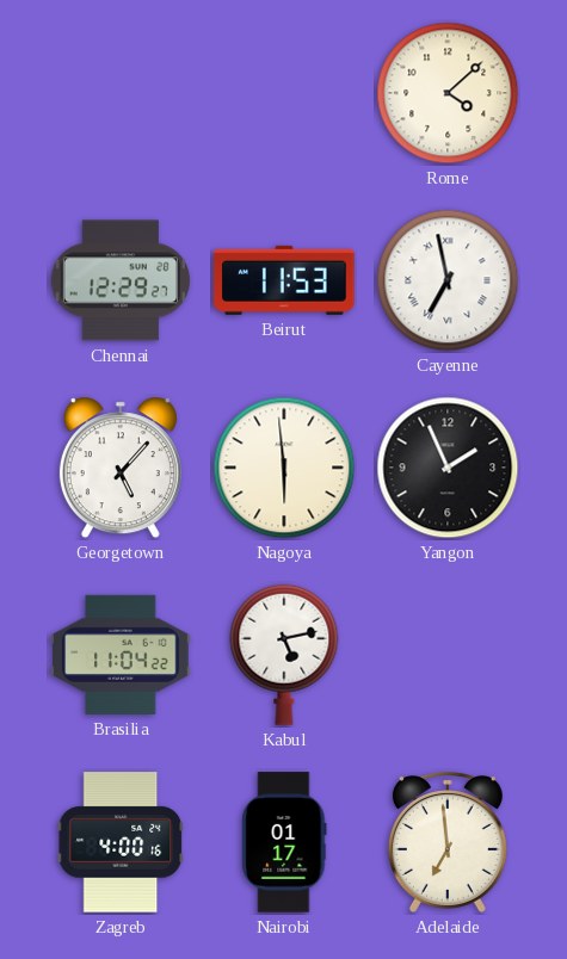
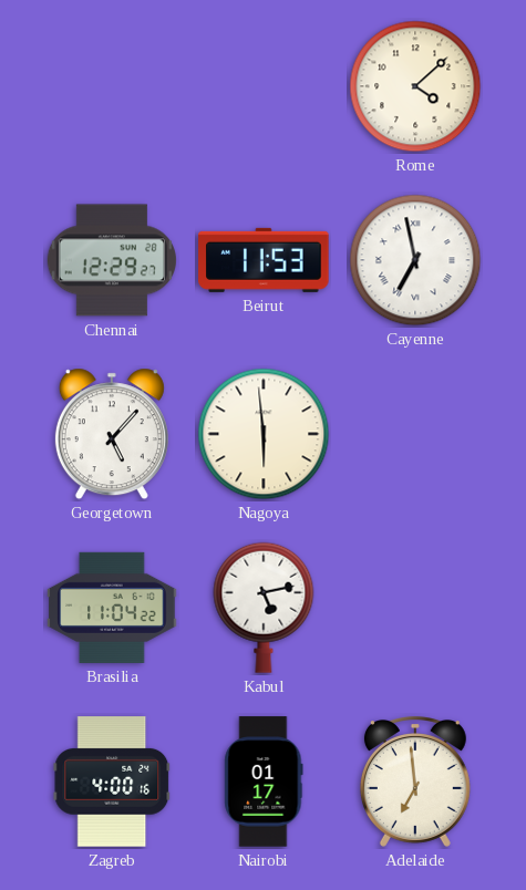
Yangon: 1:56 -> none
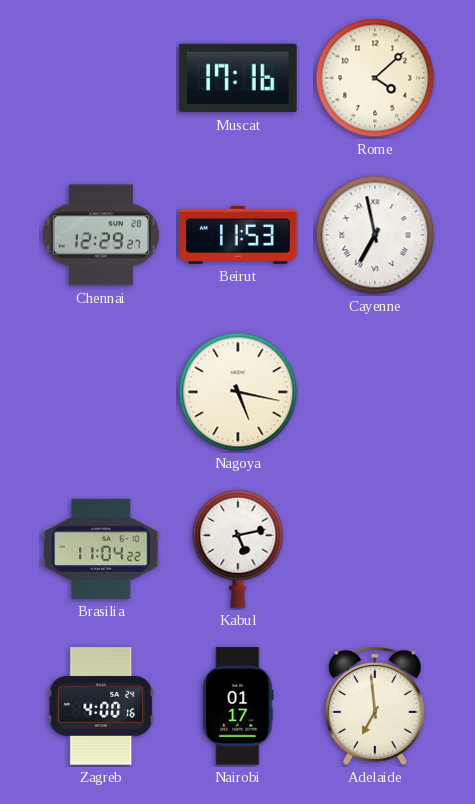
Muscat: none -> 17:16
Georgetown: 5:07 -> none
Nagoya: 5:59 -> 5:17
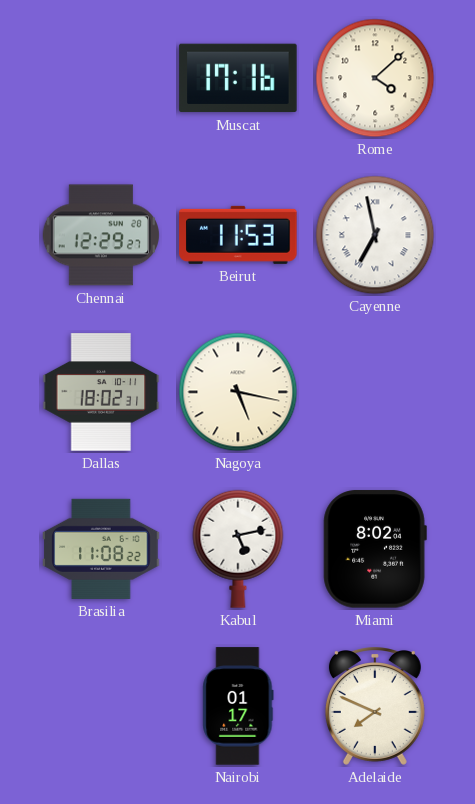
Dallas: none -> 18:02
Brasilia: 11:04 -> 11:08
Miami: none -> 8:02
Zagreb: 4:00 -> none
Adelaide: 6:59 -> 7:49
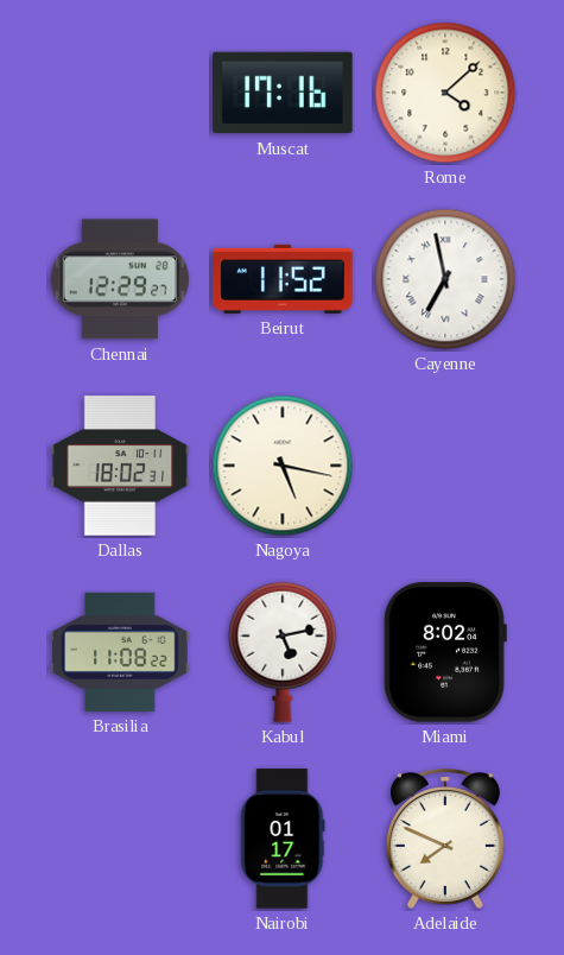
Beirut: 11:53 -> 11:52
